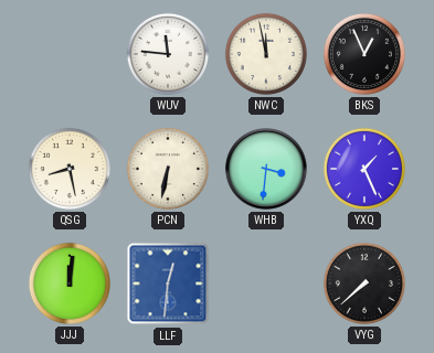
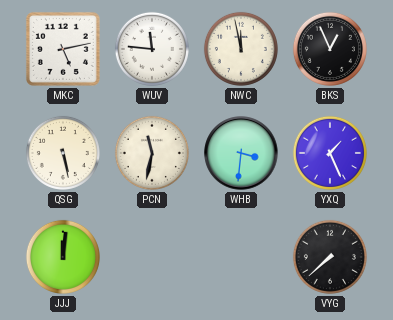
MKC: none -> 5:13
QSG: 8:28 -> 5:28
PCN: 6:32 -> 11:32
LLF: 12:31 -> none
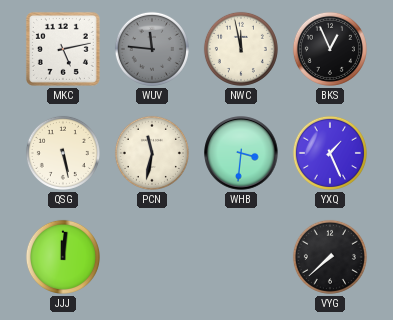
WUV dial: white -> grey
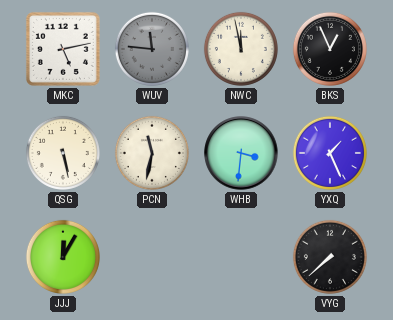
JJJ: 12:01 -> 12:05
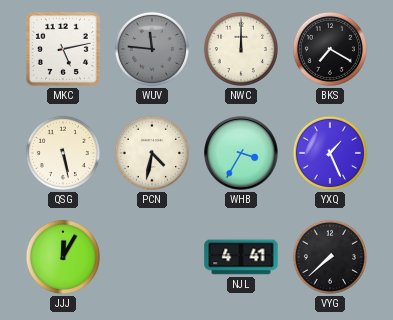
NWC: 11:58 -> 12:00
BKS: 12:56 -> 7:20
PCN: 11:32 -> 4:32
WHB: 3:31 -> 3:35
NJL: none -> 4:41
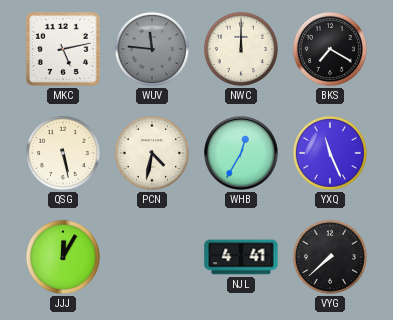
WHB: 3:35 -> 12:35
YXQ: 1:26 -> 11:26
